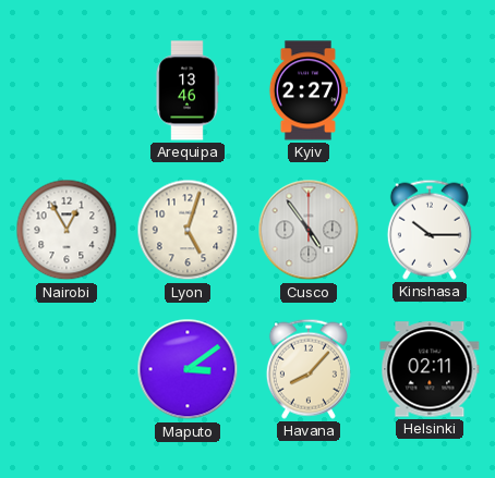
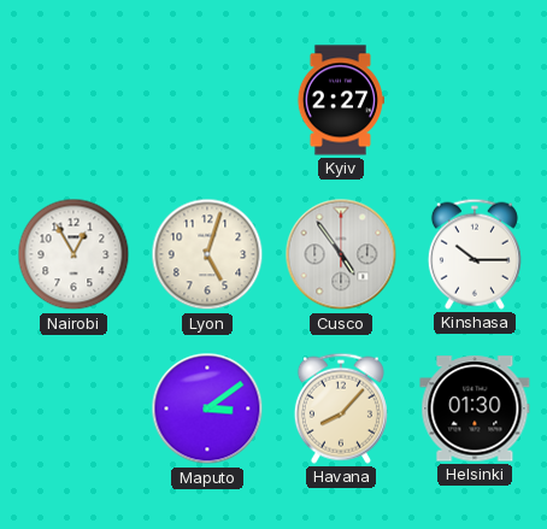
Arequipa: 13:46 -> none
Helsinki: 02:11 -> 01:30
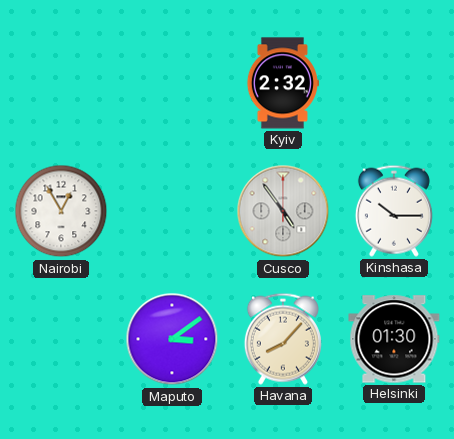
Kyiv: 2:27 -> 2:32
Lyon: 5:03 -> none
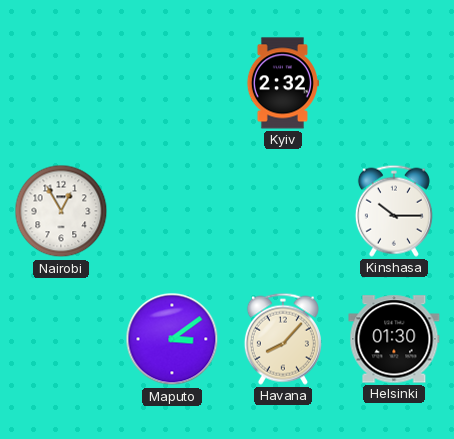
Cusco: 4:54 -> none
